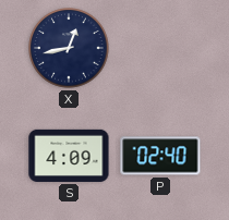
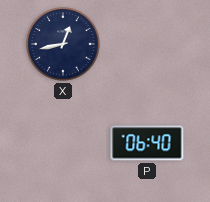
S: 4:09 -> none
P: 02:40 -> 06:40
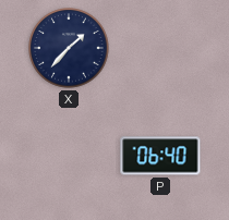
X: 12:43 -> 1:37
